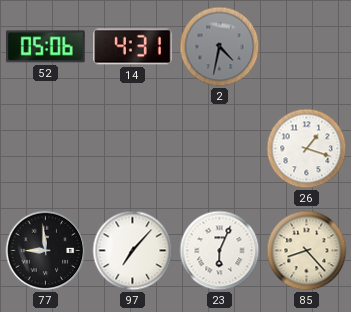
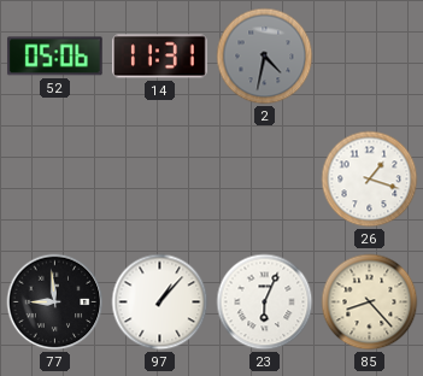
14: 4:31 -> 11:31
97: 7:07 -> 1:07
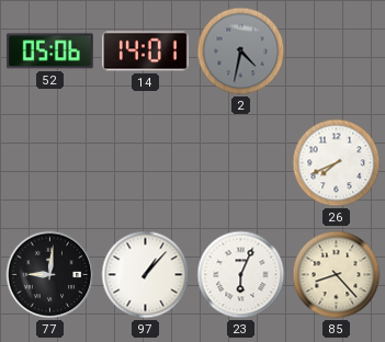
14: 11:31 -> 14:01
26: 1:18 -> 7:41
77: 8:59 -> 9:01
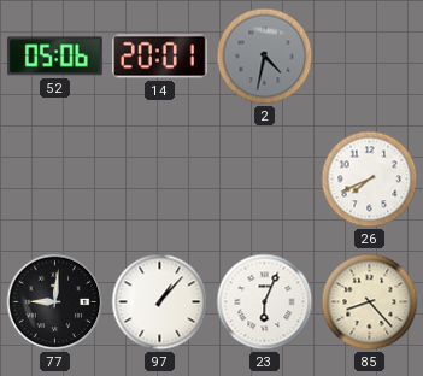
14: 14:01 -> 20:01
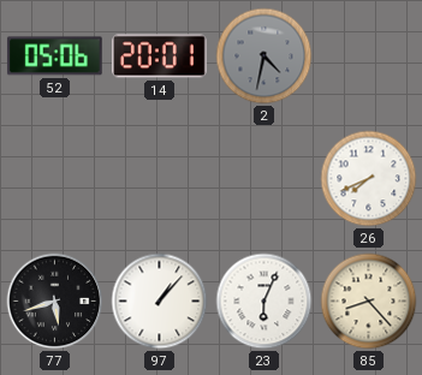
77: 9:01 -> 5:42
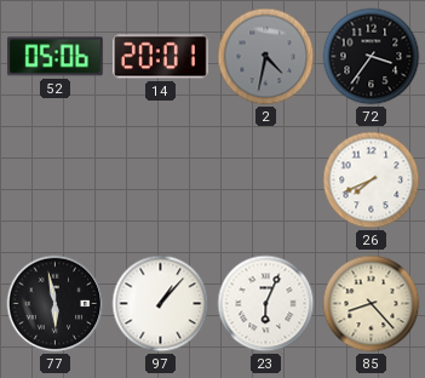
72: none -> 3:36
77: 5:42 -> 5:58
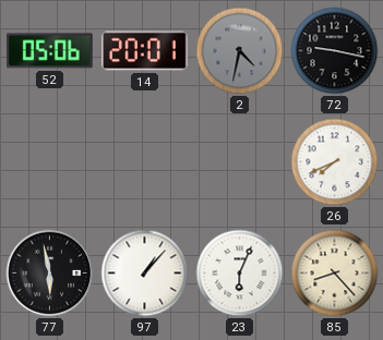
72: 3:36 -> 9:17
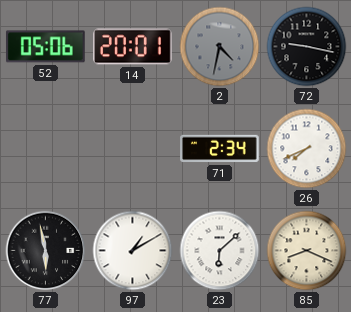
71: none -> 2:34
97: 1:07 -> 1:10
23: 6:04 -> 6:08
85: 8:23 -> 8:19
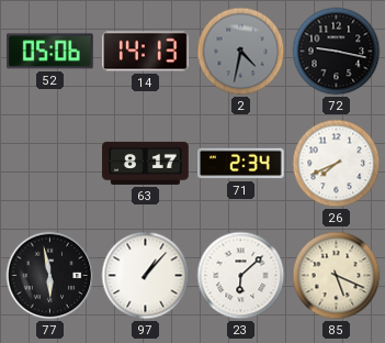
14: 20:01 -> 14:13
63: none -> 8:17
97: 1:10 -> 1:07
85: 8:19 -> 5:19
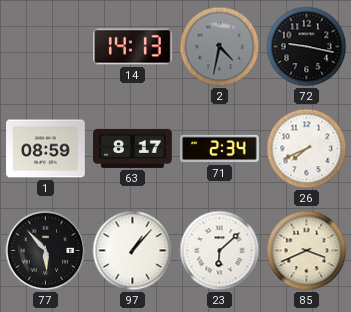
52: 05:06 -> none
1: none -> 08:59
77: 5:58 -> 5:53
85: 5:19 -> 3:41
